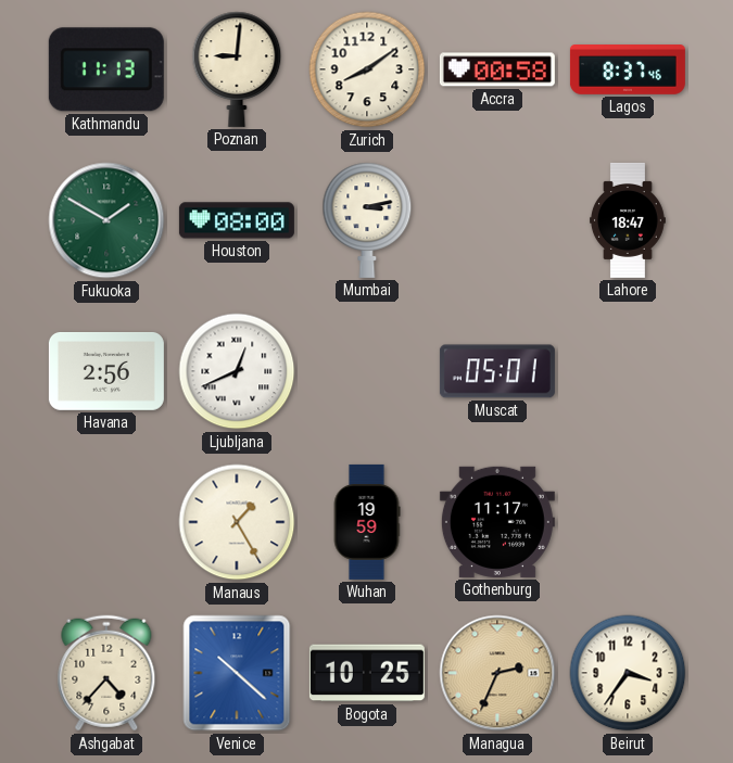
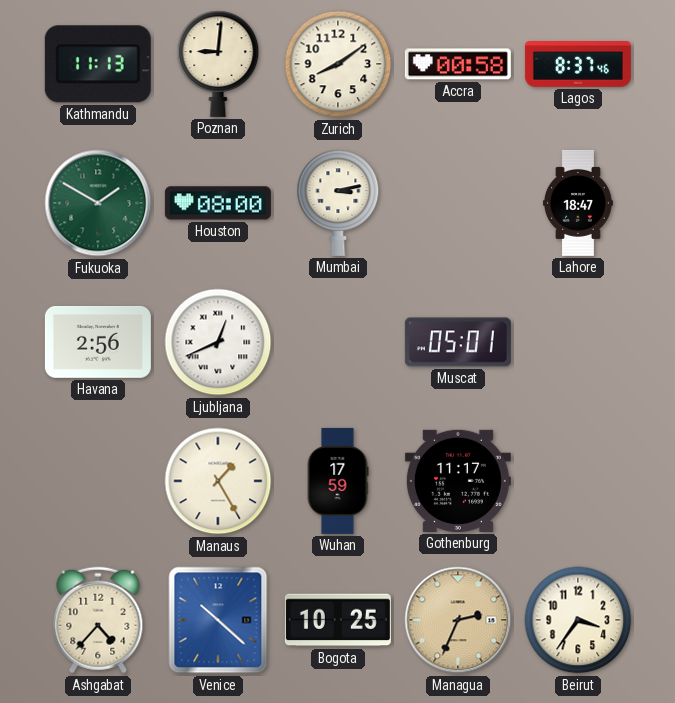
Wuhan: 19:59 -> 17:59
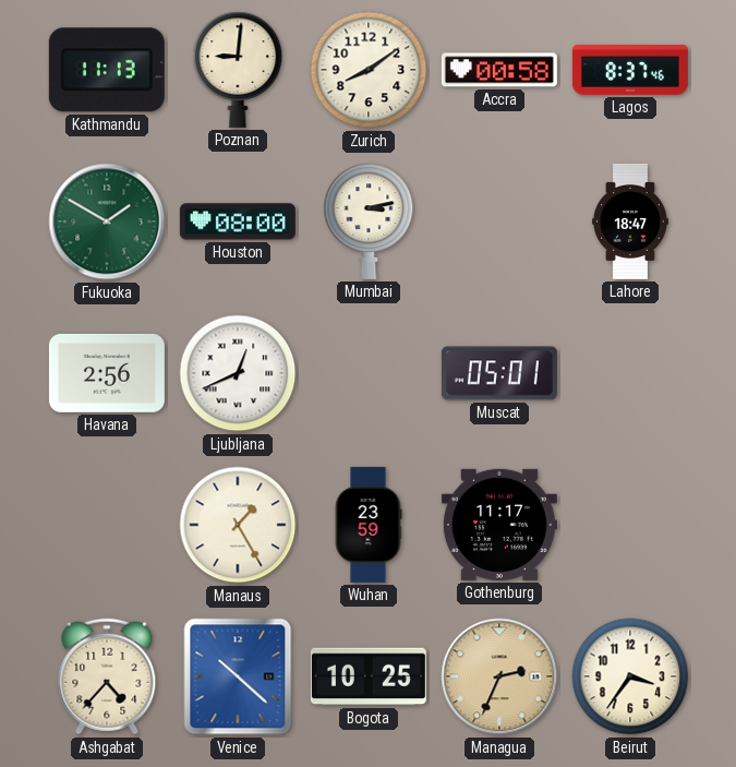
Wuhan: 17:59 -> 23:59
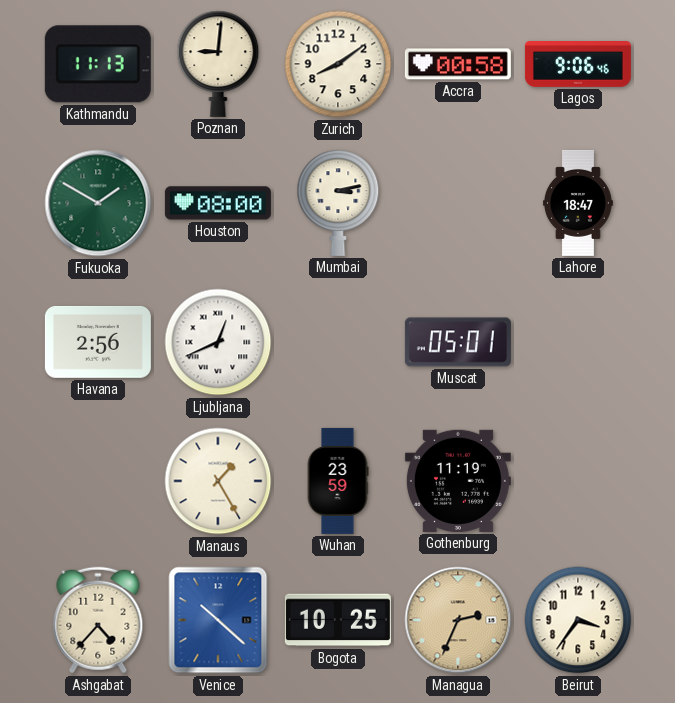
Lagos: 8:37 -> 9:06
Gothenburg: 11:17 -> 11:19
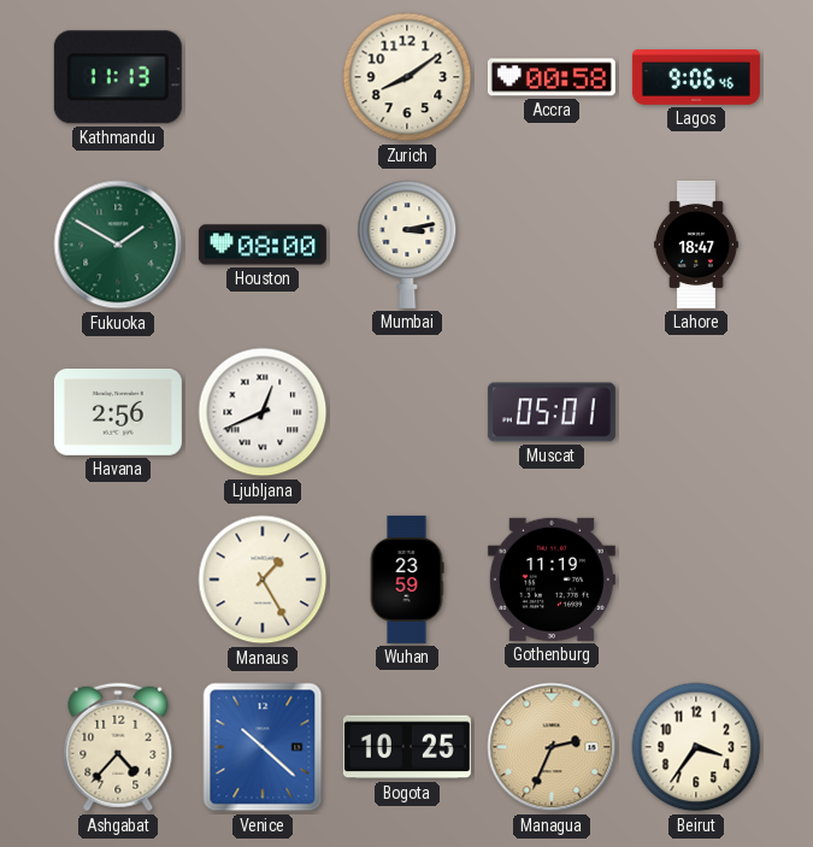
Poznan: 9:01 -> none
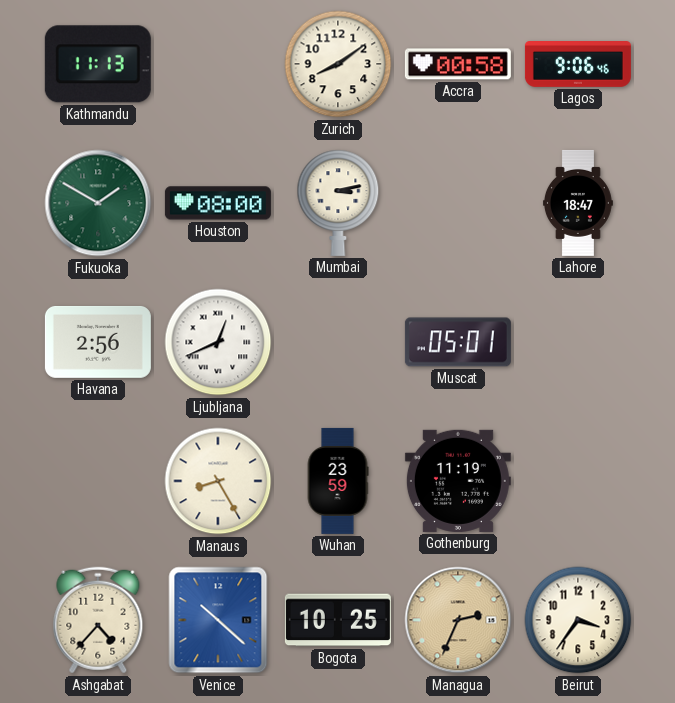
Manaus: 1:25 -> 8:25
